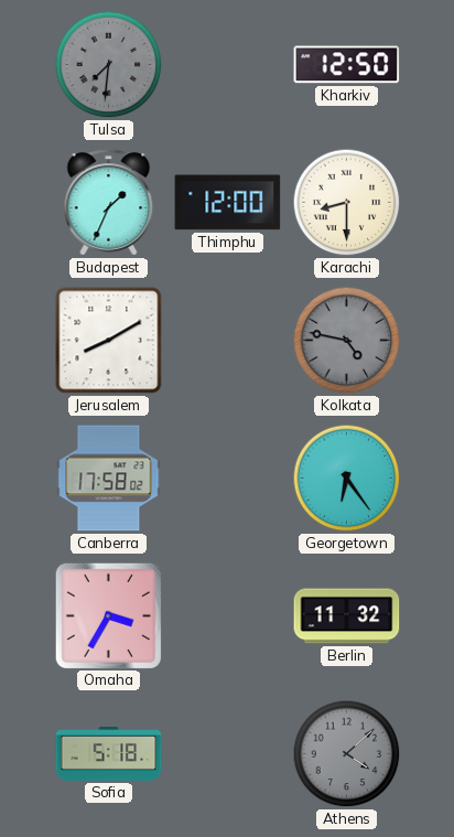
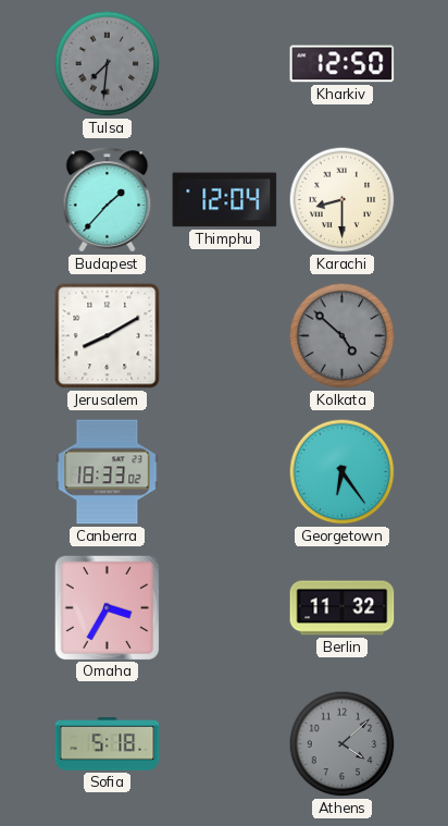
Budapest: 1:34 -> 1:37
Thimphu: 12:00 -> 12:04
Kolkata: 4:47 -> 4:52
Canberra: 17:58 -> 18:33
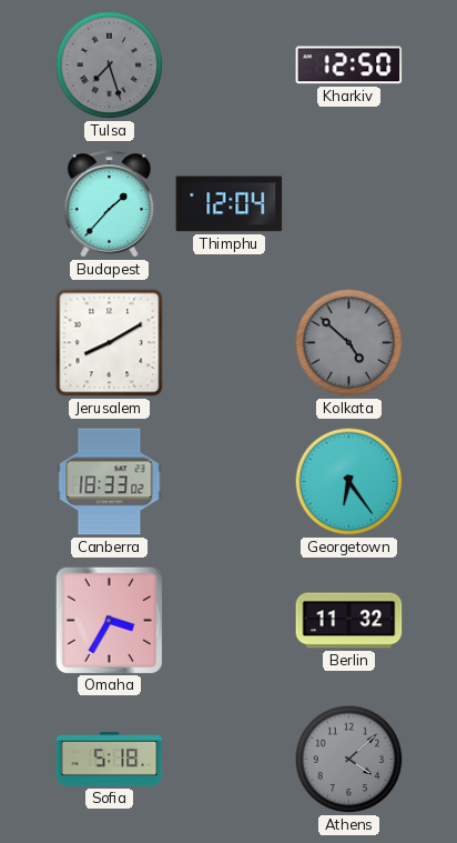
Tulsa: 7:31 -> 7:27
Karachi: 8:30 -> none
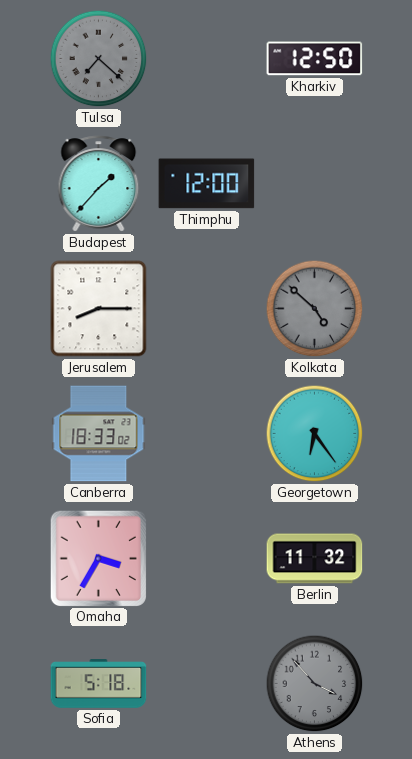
Tulsa: 7:27 -> 7:22
Thimphu: 12:04 -> 12:00
Jerusalem: 8:10 -> 8:15
Athens: 4:08 -> 3:53
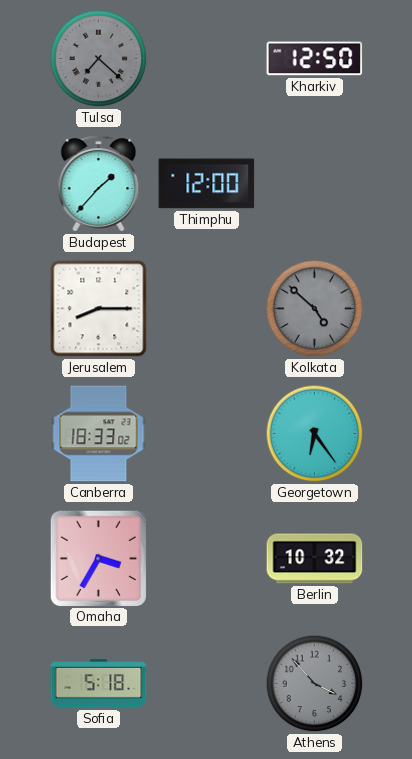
Berlin: 11:32 -> 10:32
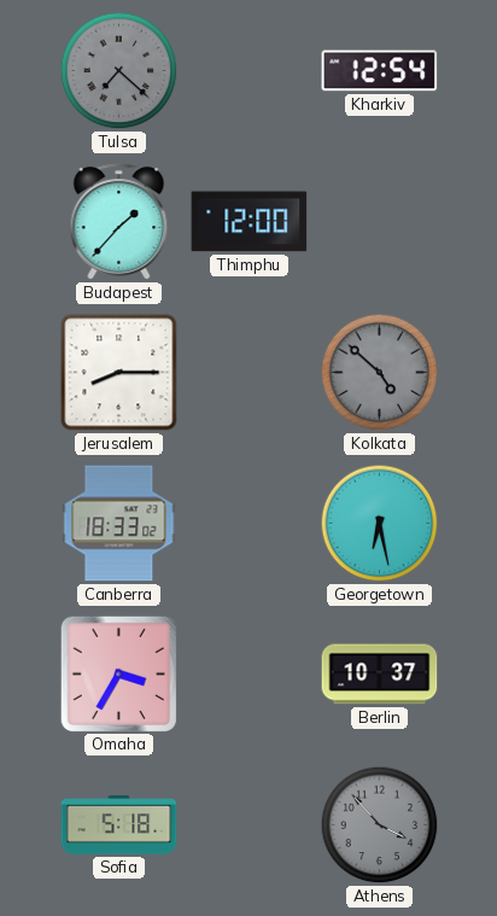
Kharkiv: 12:50 -> 12:54
Georgetown: 6:24 -> 6:28
Berlin: 10:32 -> 10:37
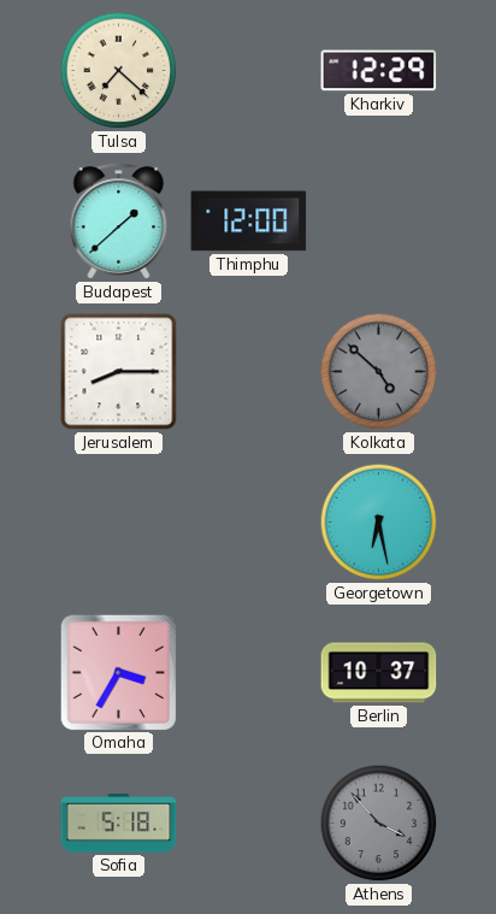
Tulsa dial: grey -> cream
Kharkiv: 12:54 -> 12:29
Budapest: 1:37 -> 1:38
Canberra: 18:33 -> none
